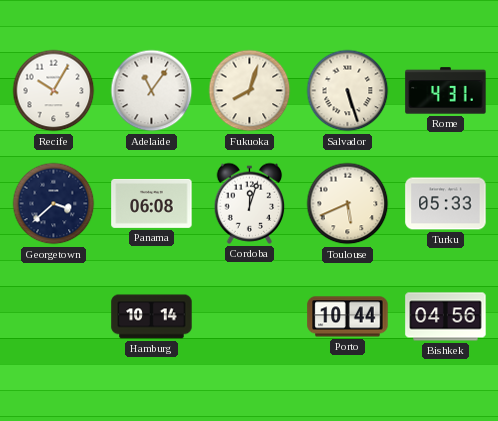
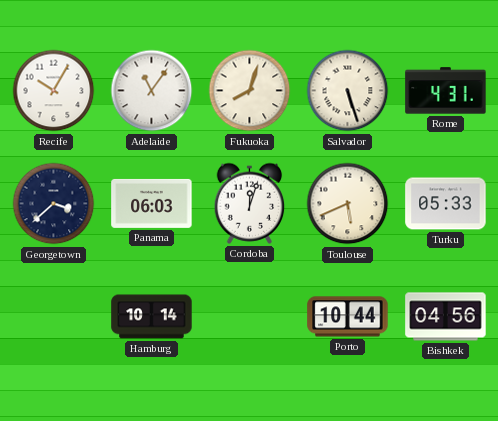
Panama: 06:08 -> 06:03
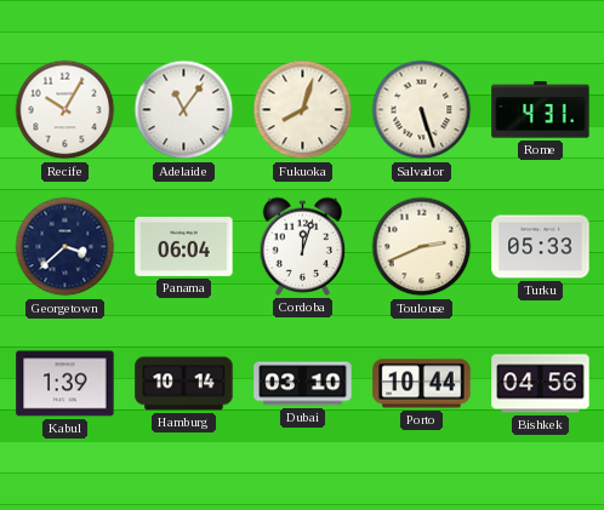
Panama: 06:03 -> 06:04
Toulouse: 5:41 -> 2:41
Kabul: none -> 1:39
Dubai: none -> 03:10
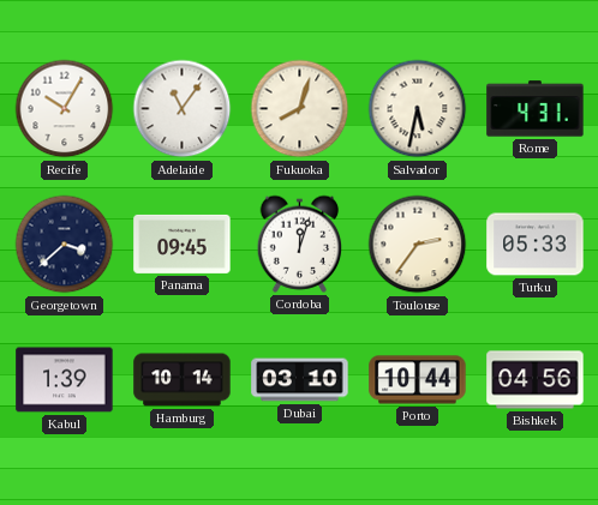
Salvador: 5:27 -> 5:32
Panama: 06:04 -> 09:45
Toulouse: 2:41 -> 2:36
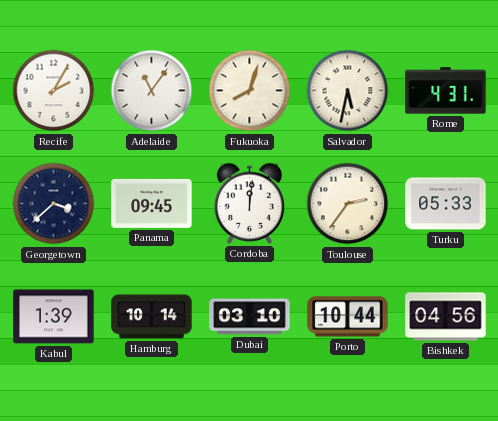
Recife: 10:05 -> 2:05
Cordoba: 12:03 -> 12:01
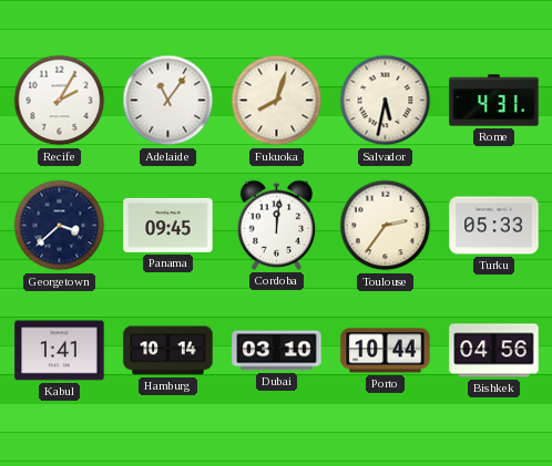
Kabul: 1:39 -> 1:41
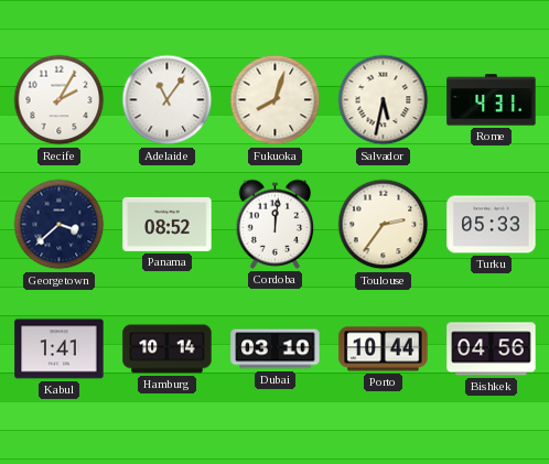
Panama: 09:45 -> 08:52
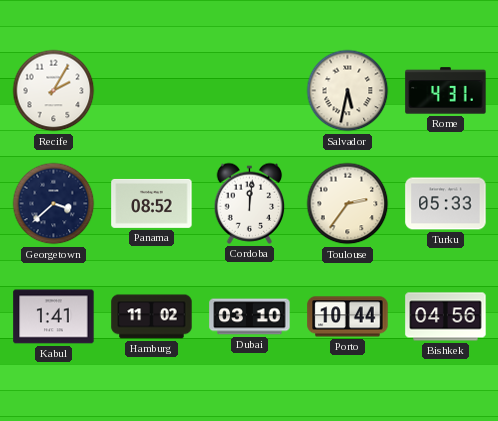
Adelaide: 11:06 -> none
Fukuoka: 8:03 -> none
Hamburg: 10:14 -> 11:02
